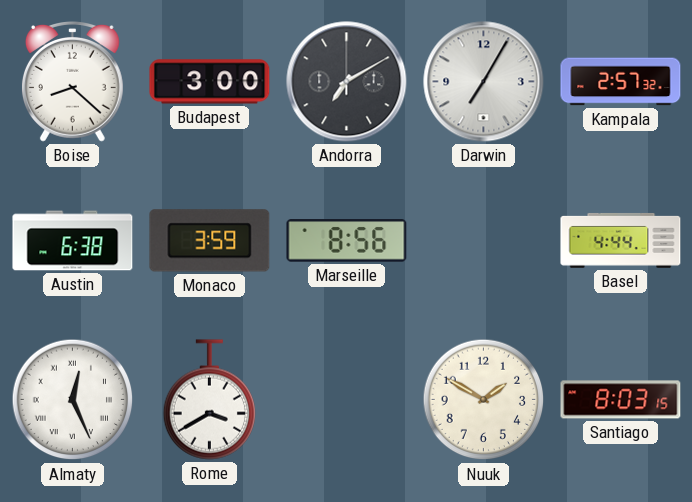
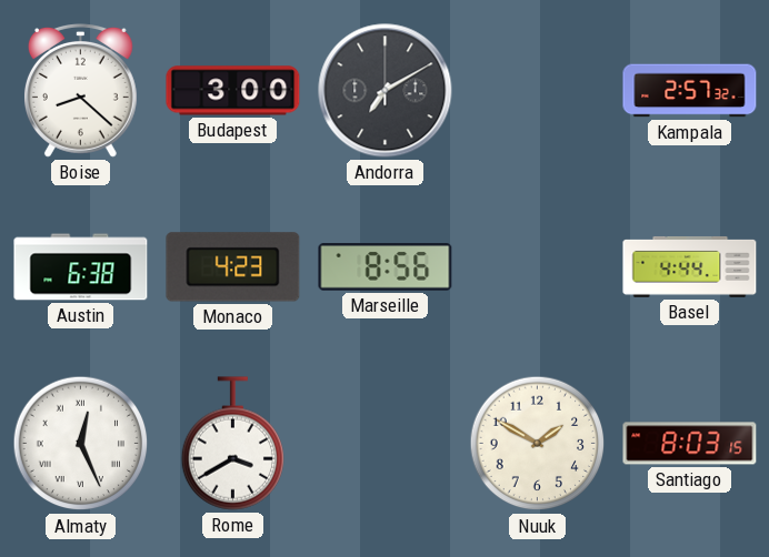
Darwin: 7:05 -> none
Monaco: 3:59 -> 4:23
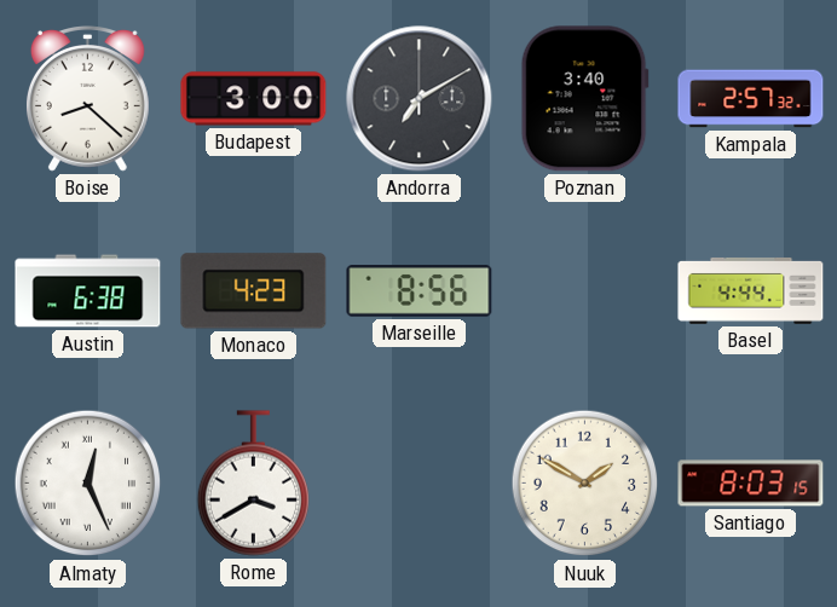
Poznan: none -> 3:40
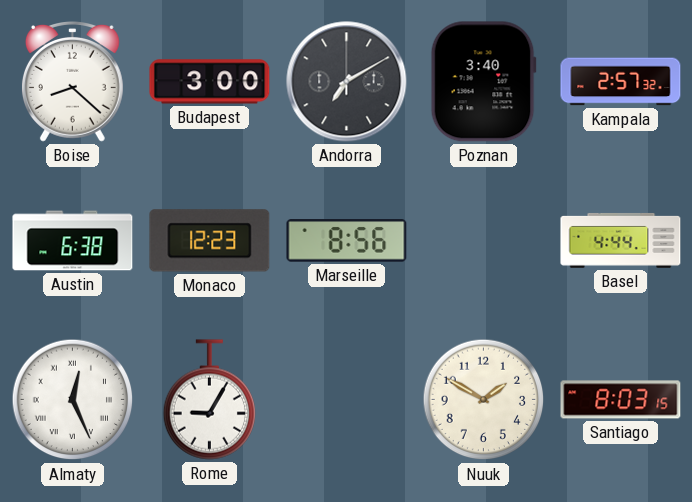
Monaco: 4:23 -> 12:23
Rome: 3:40 -> 9:05
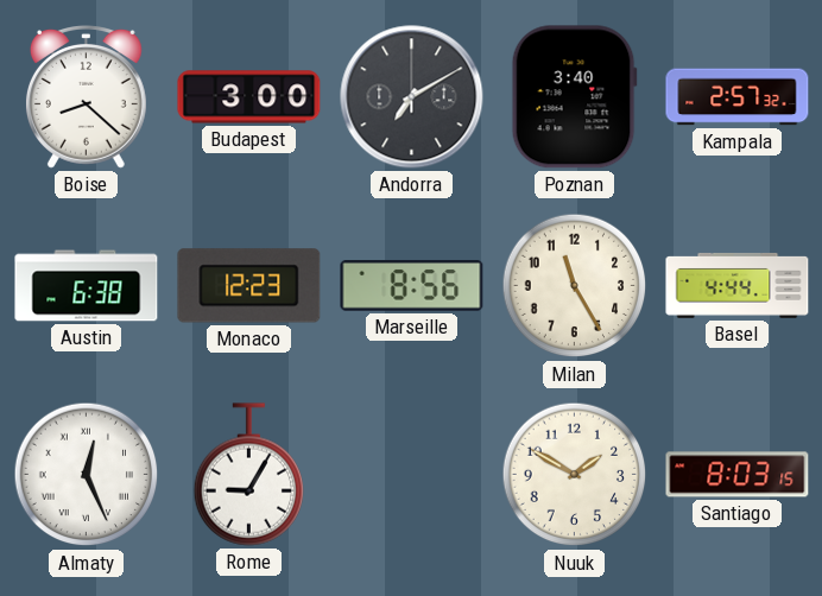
Milan: none -> 11:25
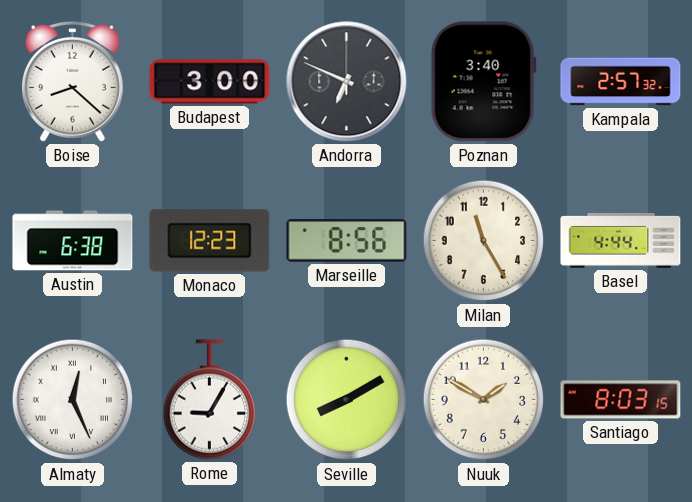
Andorra: 7:10 -> 6:49
Seville: none -> 8:10
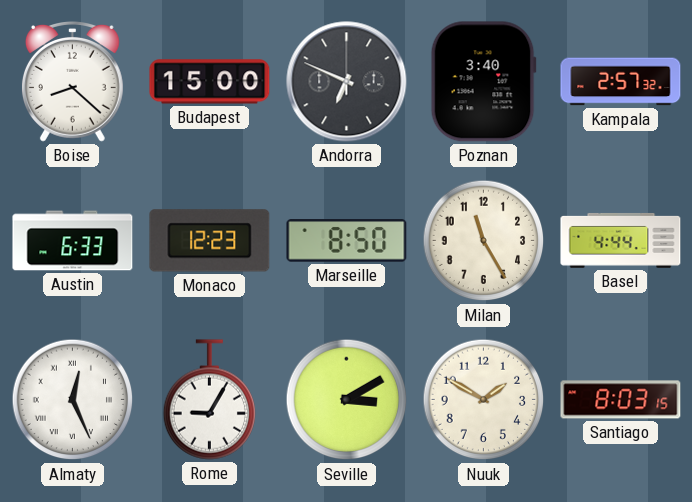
Budapest: 3:00 -> 15:00
Austin: 6:38 -> 6:33
Marseille: 8:56 -> 8:50
Seville: 8:10 -> 3:10
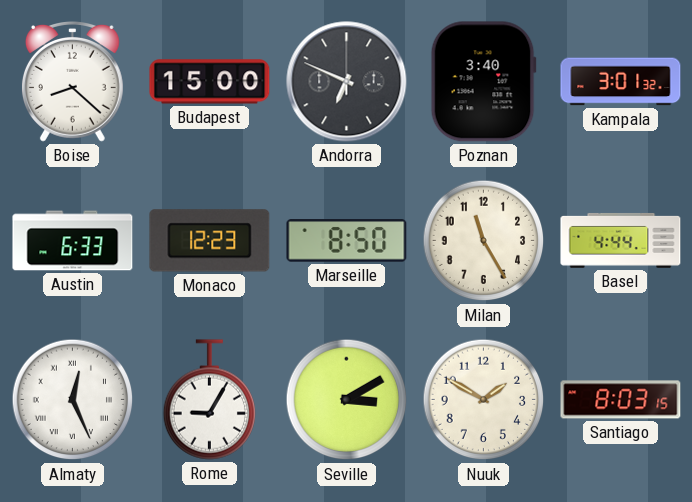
Kampala: 2:57 -> 3:01
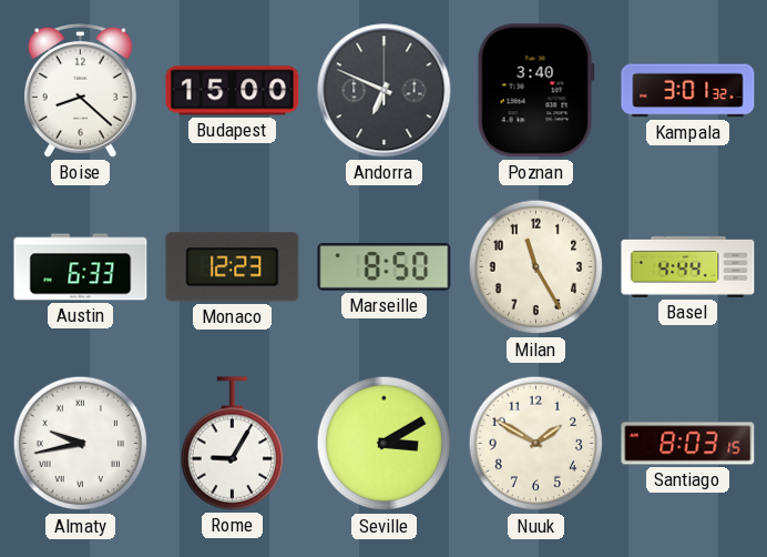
Almaty: 12:26 -> 9:43
